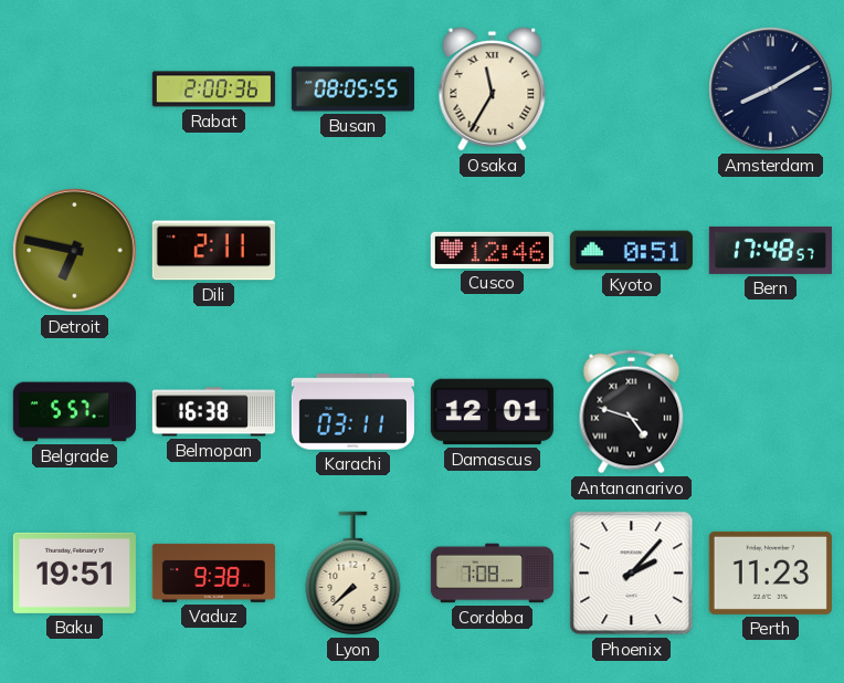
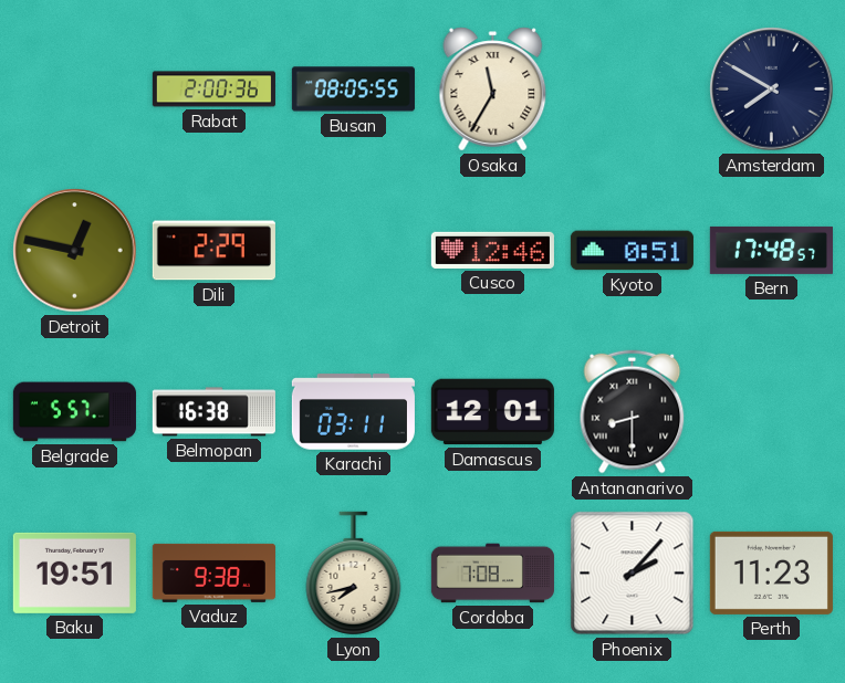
Amsterdam: 8:10 -> 7:50
Detroit: 6:47 -> 12:47
Dili: 2:11 -> 2:29
Antananarivo: 4:48 -> 8:30
Lyon: 7:38 -> 7:43
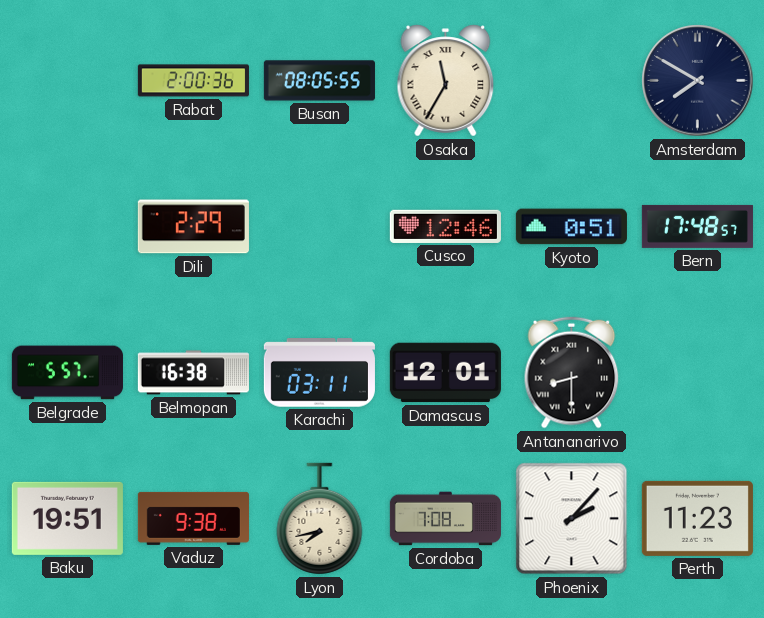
Detroit: 12:47 -> none
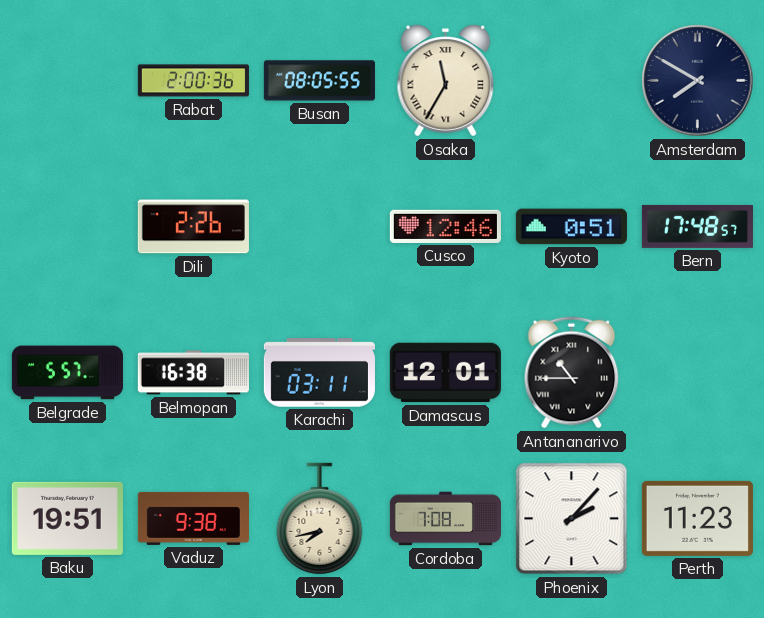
Dili: 2:29 -> 2:26
Antananarivo: 8:30 -> 10:45
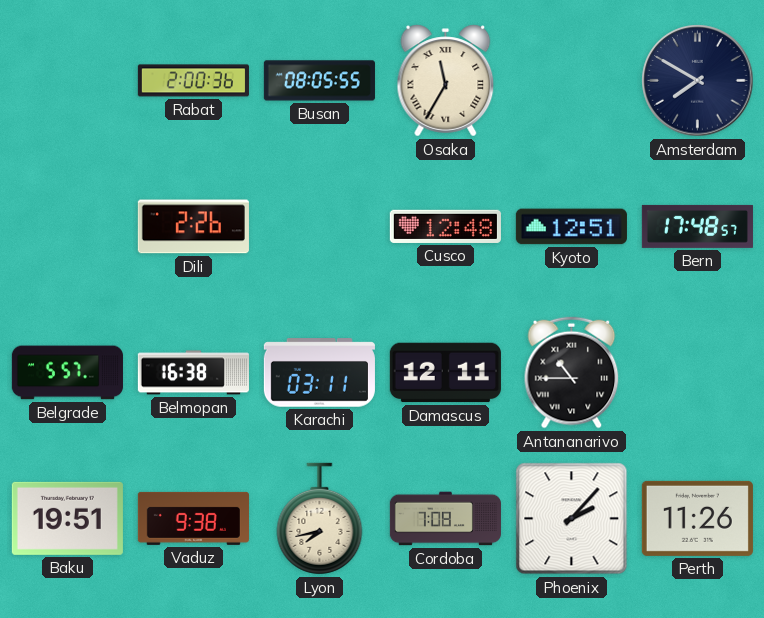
Cusco: 12:46 -> 12:48
Kyoto: 0:51 -> 12:51
Damascus: 12:01 -> 12:11
Perth: 11:23 -> 11:26
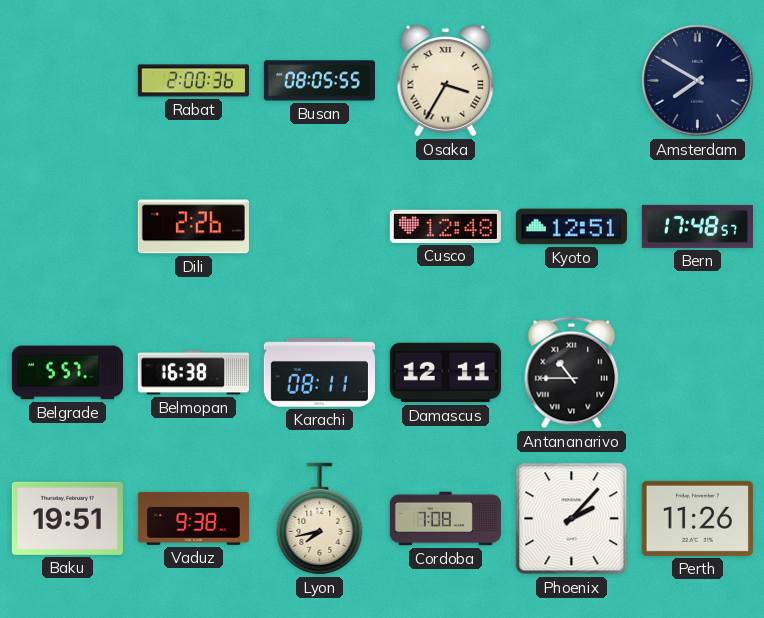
Osaka: 11:35 -> 3:35
Karachi: 03:11 -> 08:11
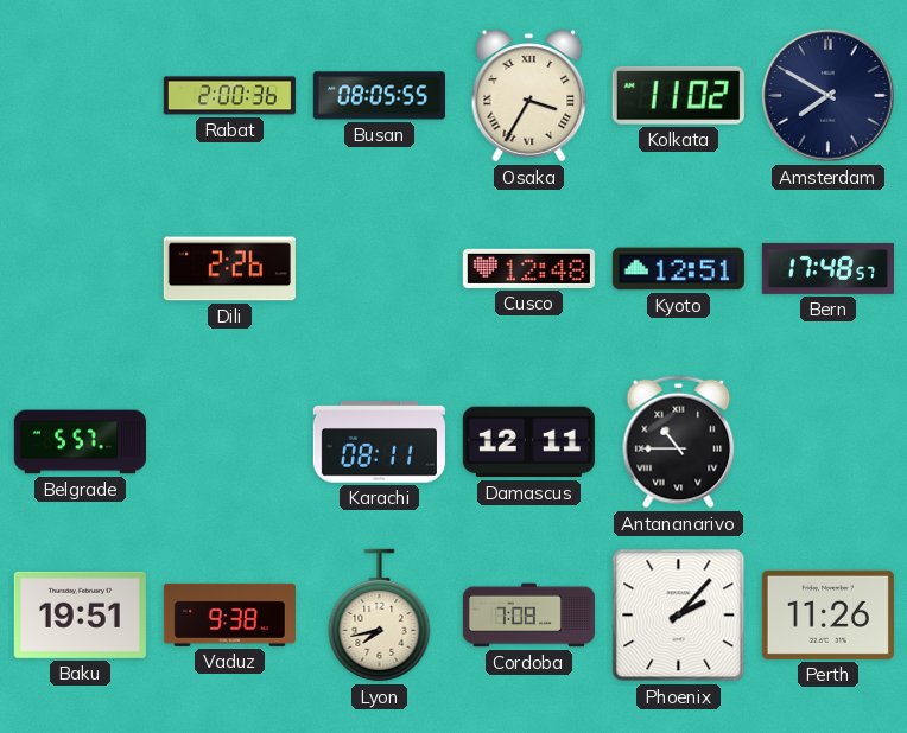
Kolkata: none -> 11:02
Belmopan: 16:38 -> none
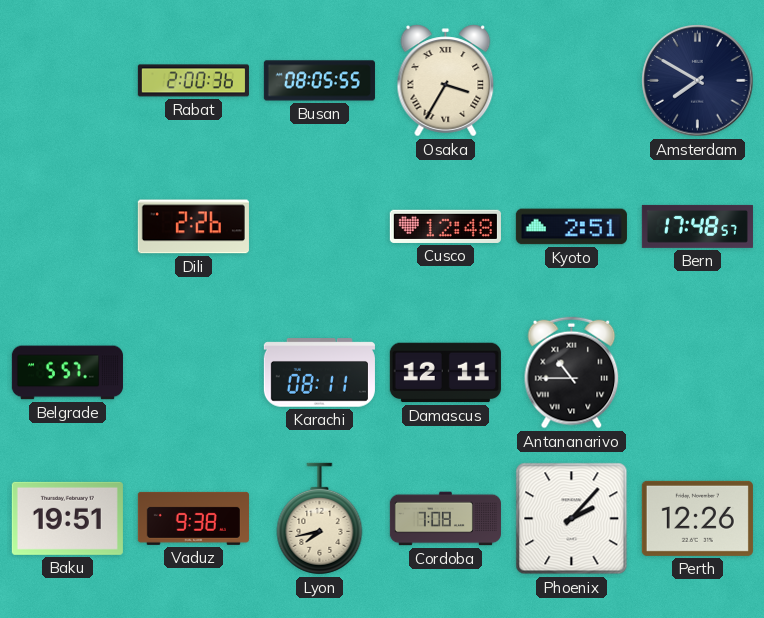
Kolkata: 11:02 -> none
Kyoto: 12:51 -> 2:51
Perth: 11:26 -> 12:26
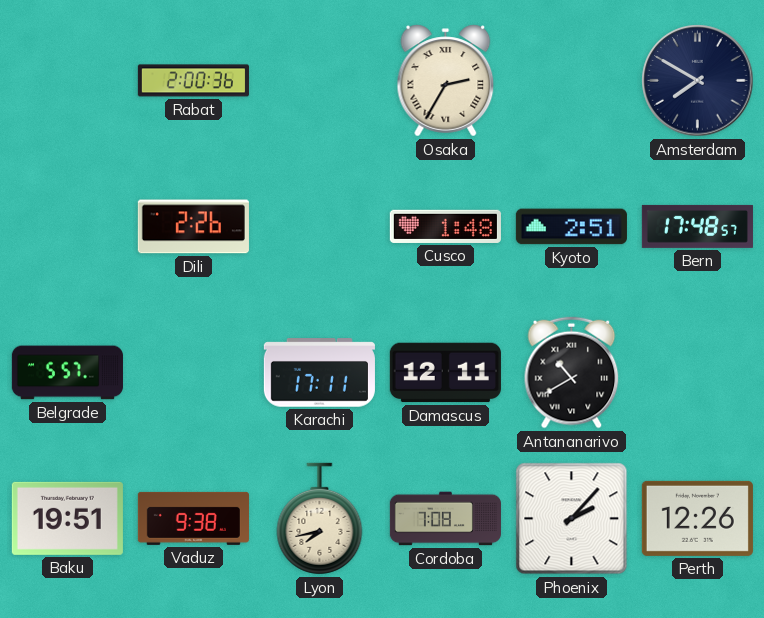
Busan: 08:05 -> none
Osaka: 3:35 -> 2:35
Cusco: 12:48 -> 1:48
Karachi: 08:11 -> 17:11
Antananarivo: 10:45 -> 10:40
